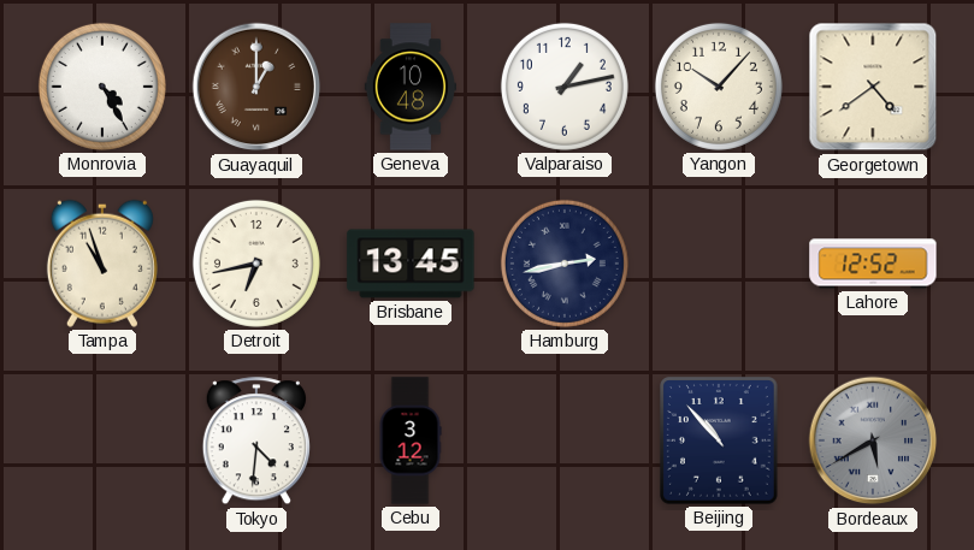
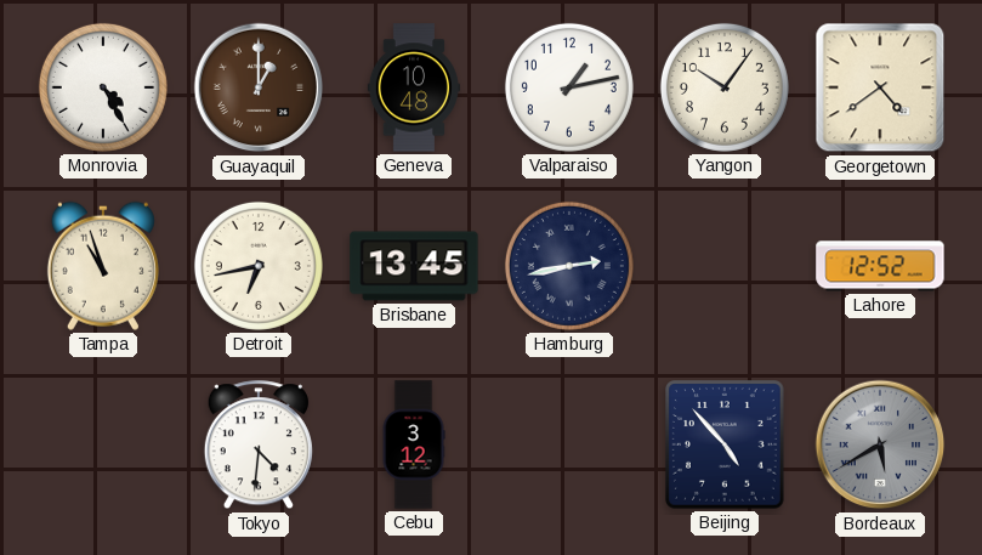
Yangon: 10:07 -> 10:06
Beijing: 10:53 -> 4:53
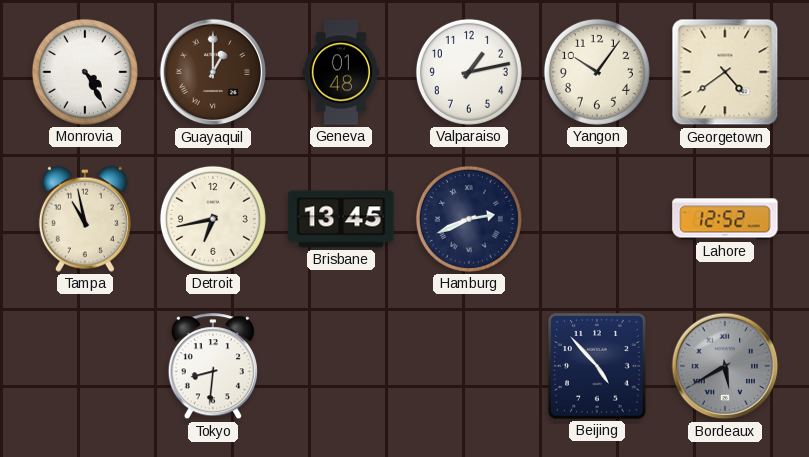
Geneva: 10:48 -> 01:48
Tampa: 10:57 -> 10:58
Hamburg: 2:43 -> 2:41
Tokyo: 4:31 -> 8:31
Cebu: 3:12 -> none
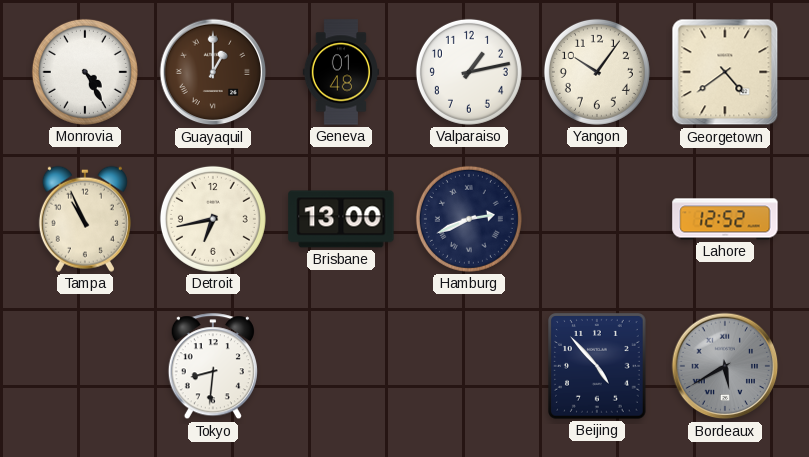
Tampa: 10:58 -> 10:56
Brisbane: 13:45 -> 13:00
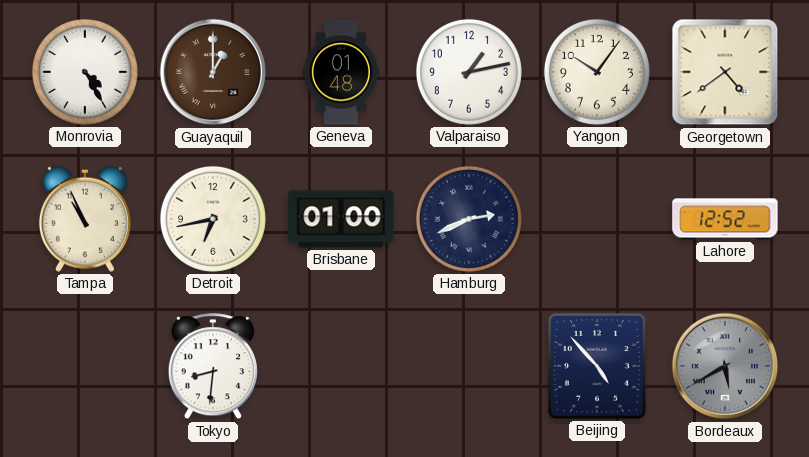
Brisbane: 13:00 -> 01:00
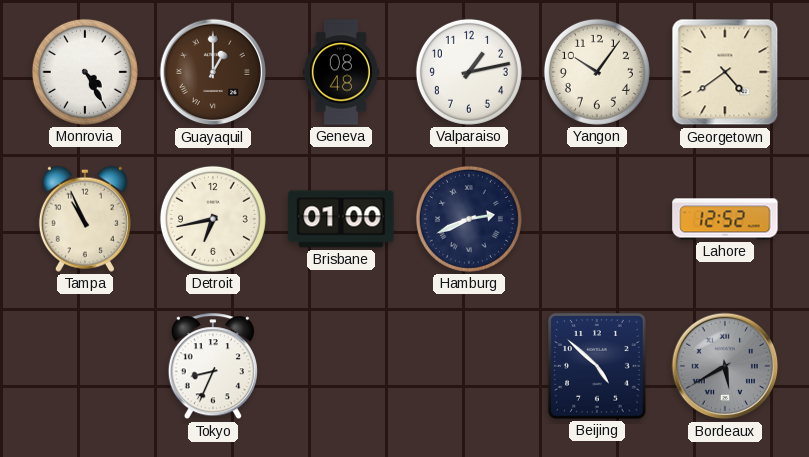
Geneva: 01:48 -> 08:48
Tokyo: 8:31 -> 8:34
Beijing: 4:53 -> 4:52
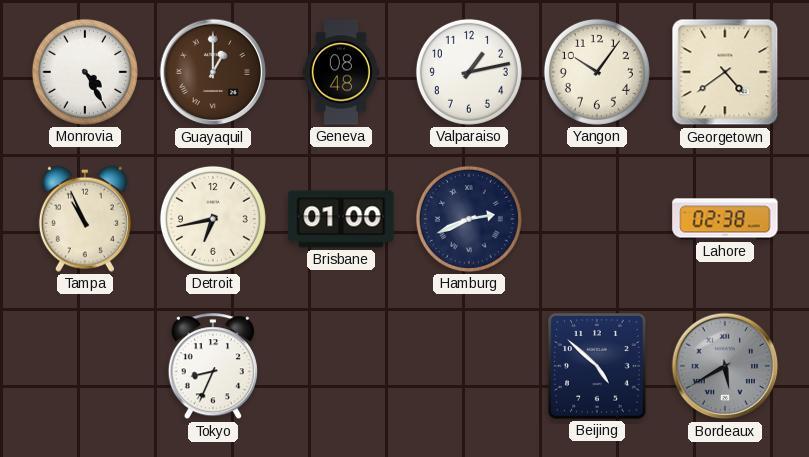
Lahore: 12:52 -> 02:38
